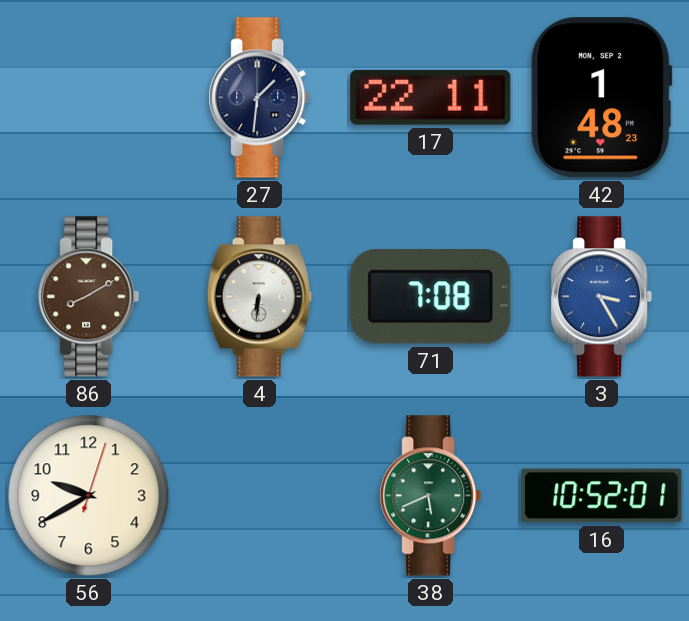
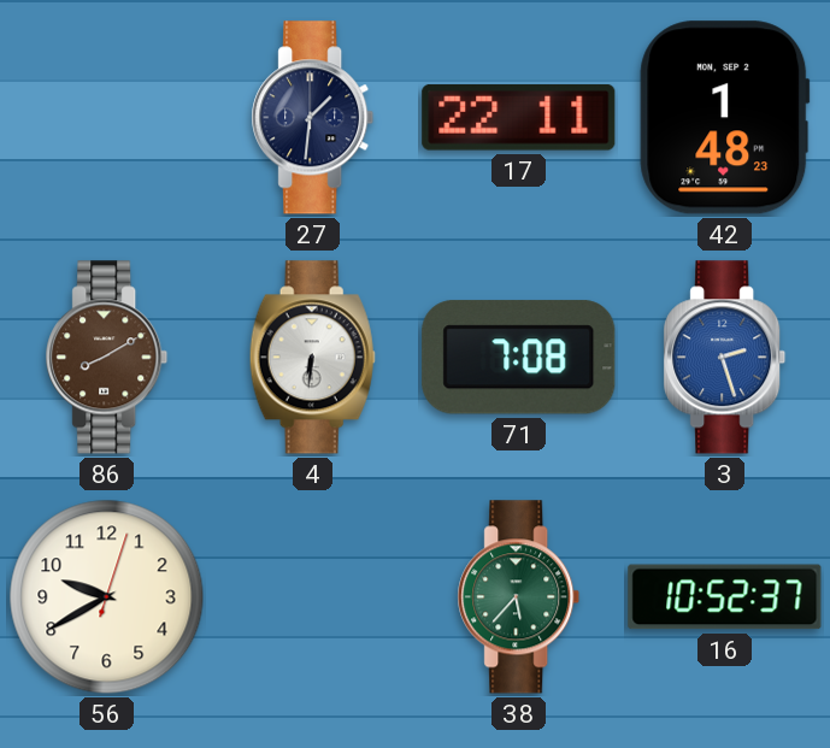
3: 3:25 -> 2:27
38: 5:41 -> 5:37
16: 10:52:01 -> 10:52:37
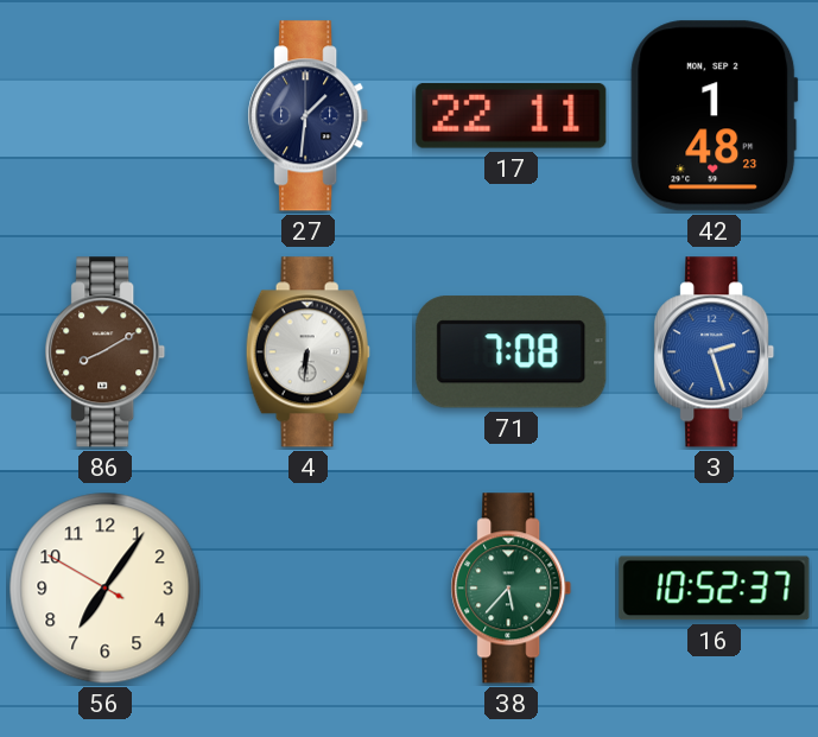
56: 9:40 -> 7:05
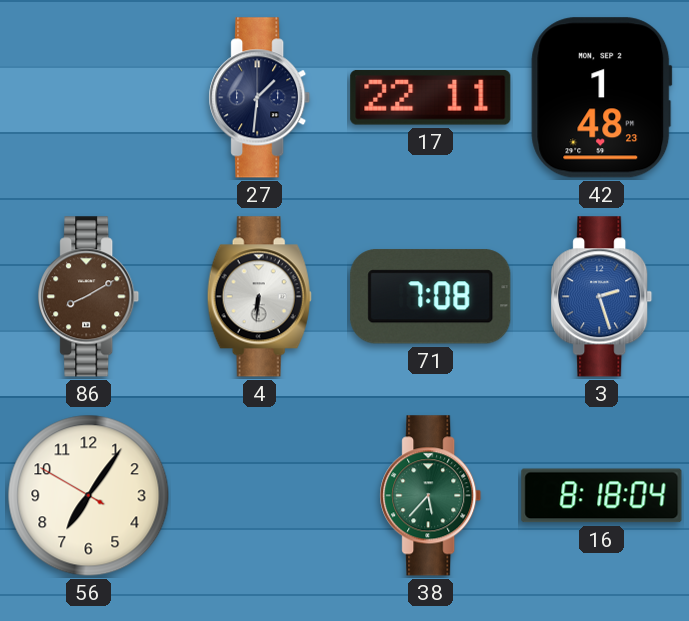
16: 10:52 -> 8:18
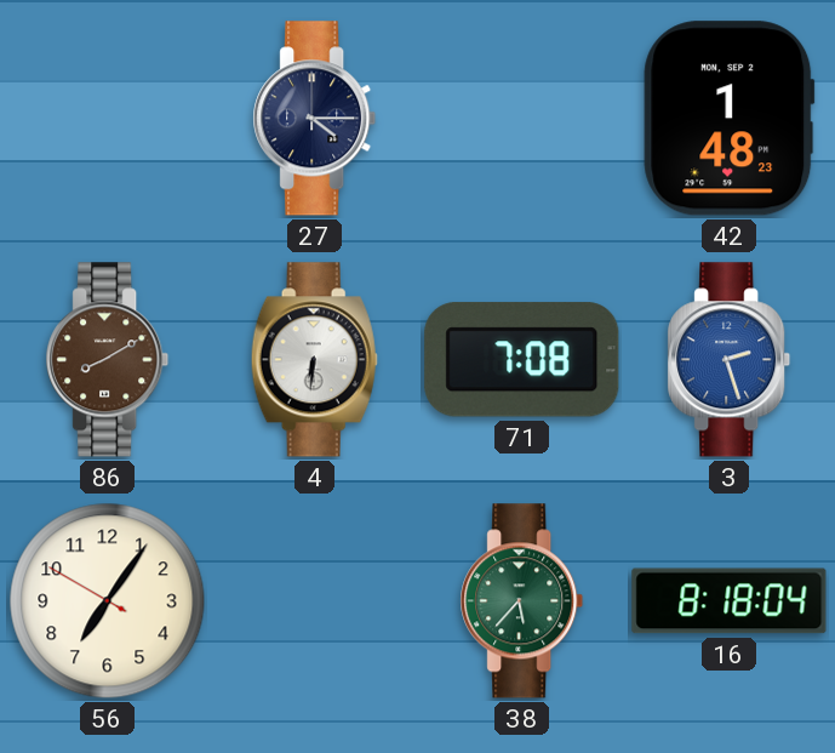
27: 1:31 -> 4:15
17: 22:11 -> none
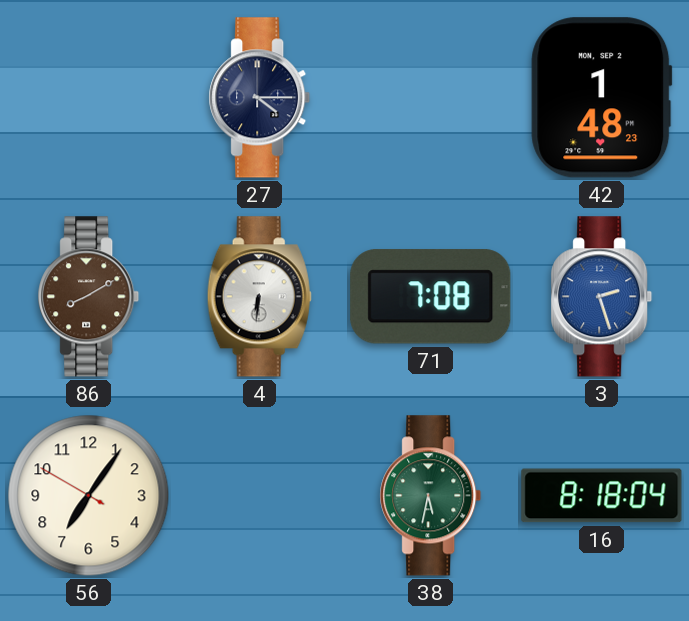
38: 5:37 -> 5:32
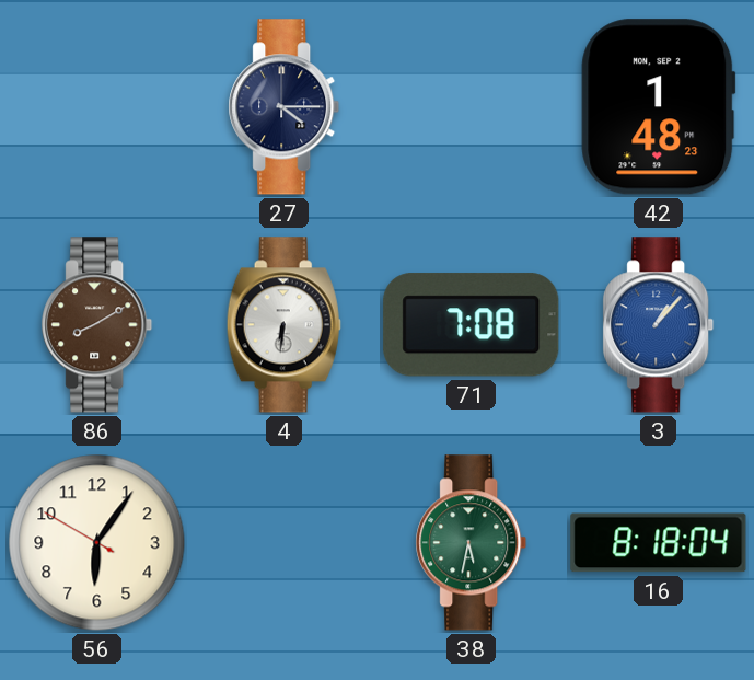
3: 2:27 -> 1:07
56: 7:05 -> 6:05
